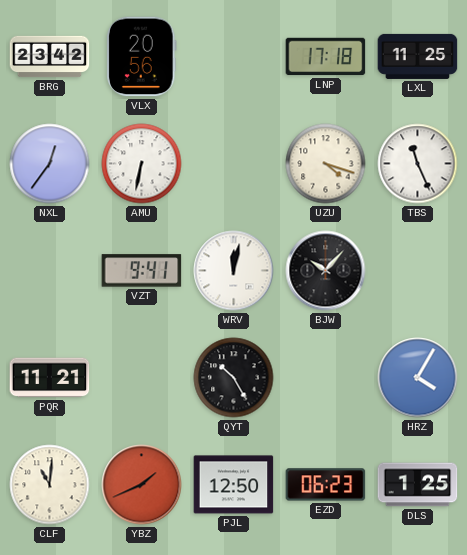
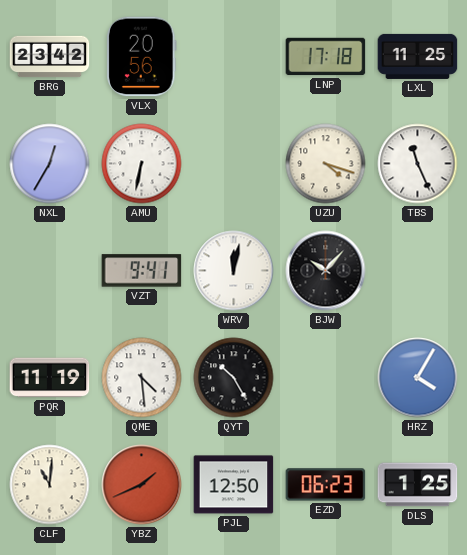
NXL: 12:36 -> 12:35
PQR: 11:21 -> 11:19
QME: none -> 4:29
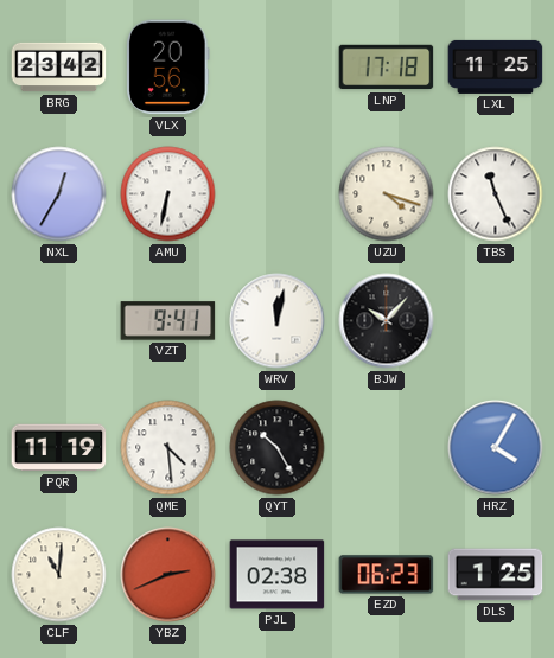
YBZ: 1:41 -> 2:41
PJL: 12:50 -> 02:38
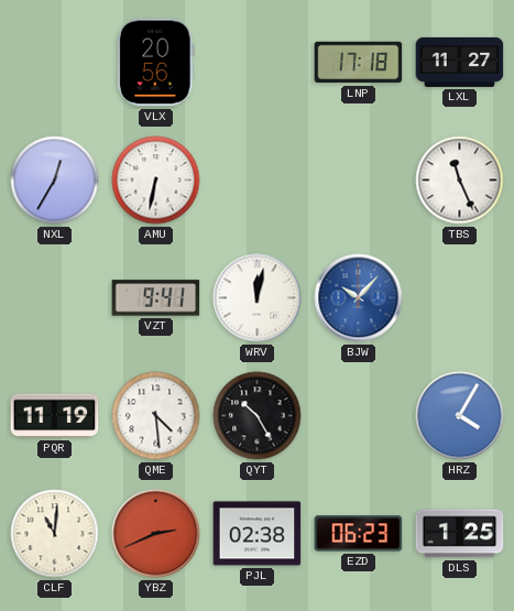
BRG: 23:42 -> none
LXL: 11:25 -> 11:27
UZU: 4:18 -> none
BJW dial: black -> blue
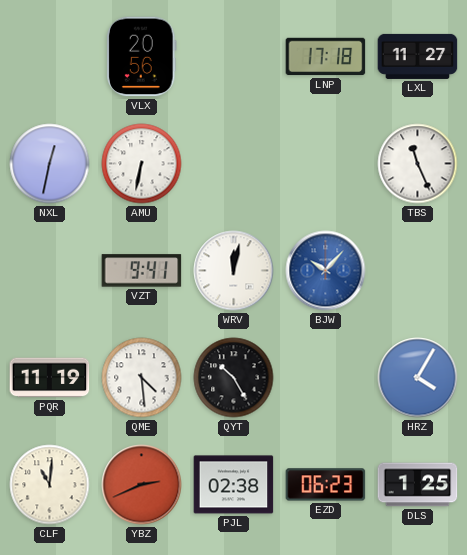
NXL: 12:35 -> 12:32
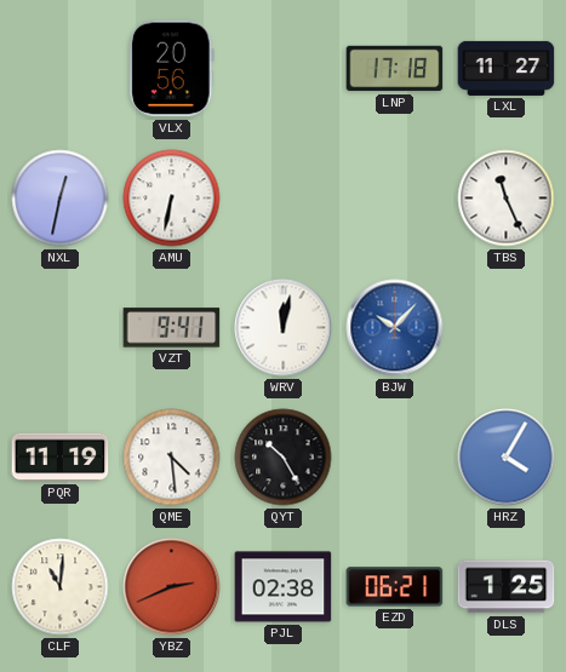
EZD: 06:23 -> 06:21
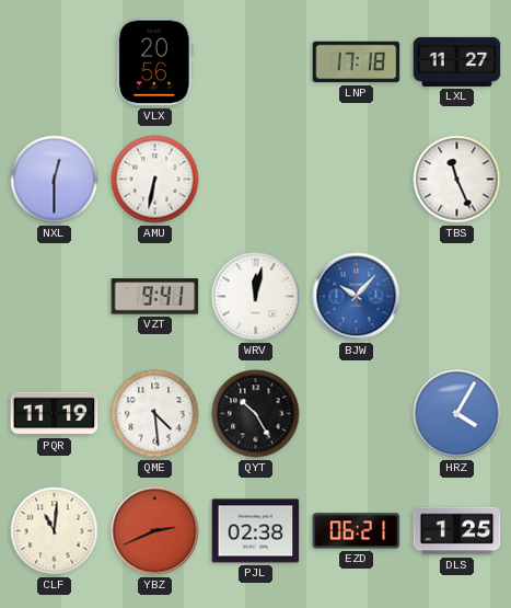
NXL: 12:32 -> 12:30
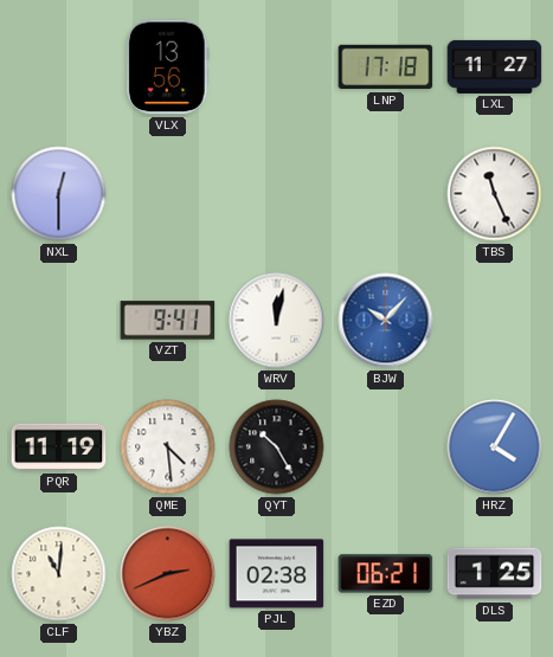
VLX: 20:56 -> 13:56
AMU: 6:32 -> none
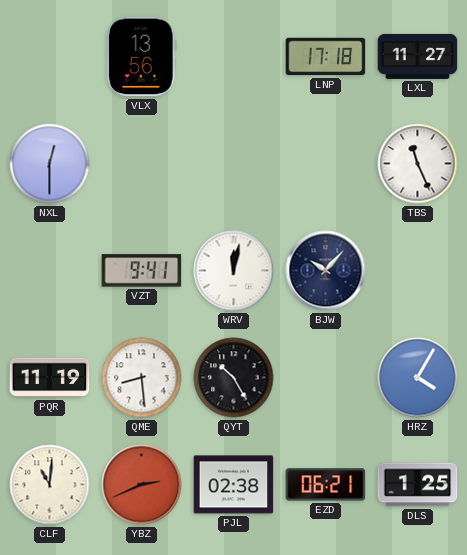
BJW dial: blue -> navy
QME: 4:29 -> 8:29
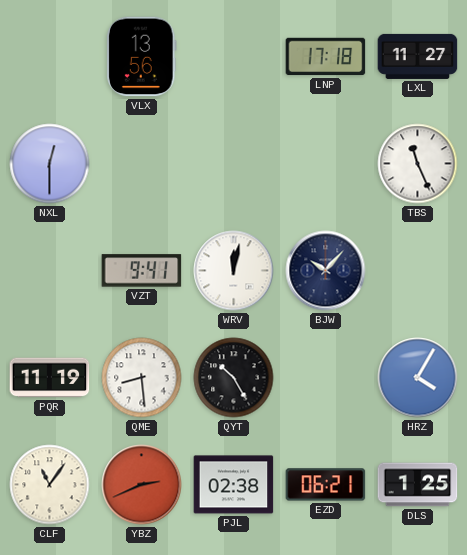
CLF: 11:01 -> 11:06
